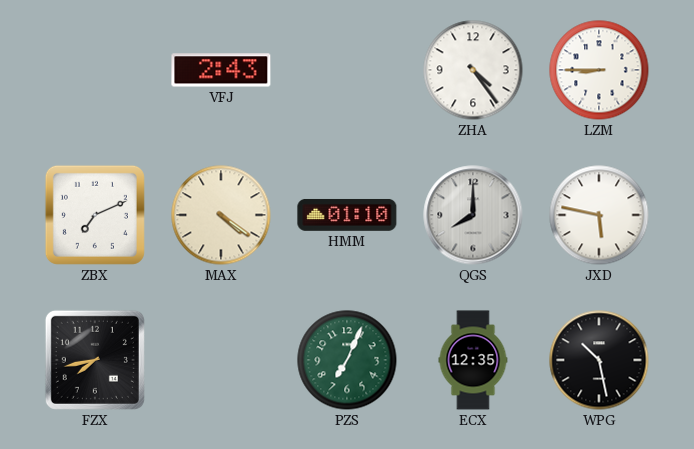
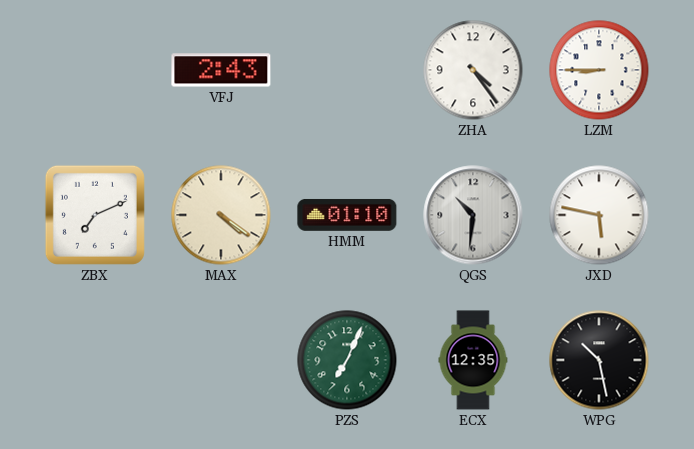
QGS: 8:00 -> 10:31
FZX: 7:43 -> none
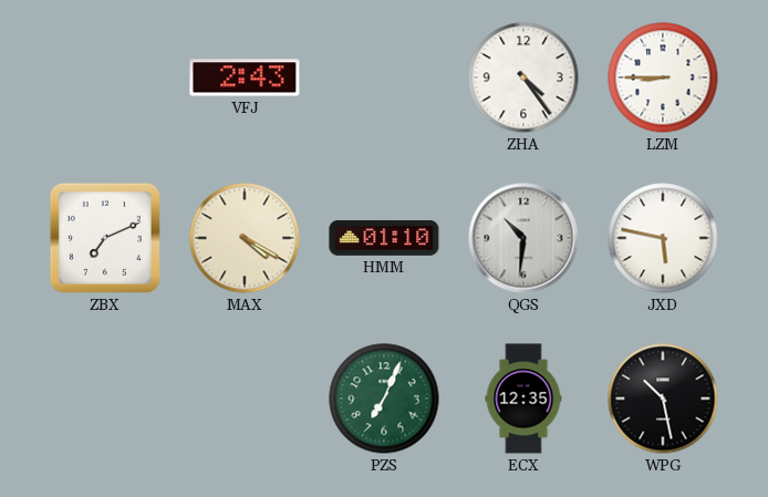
MAX: 4:21 -> 4:20
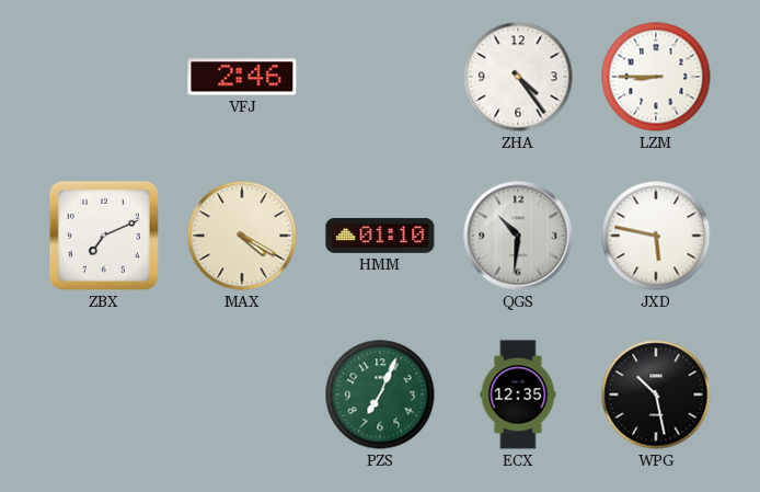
VFJ: 2:43 -> 2:46
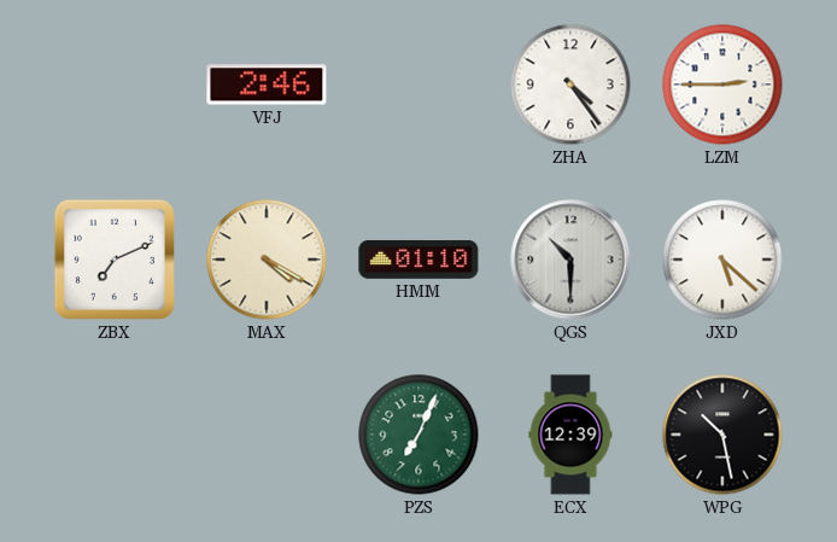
LZM: 8:45 -> 2:45
QGS: 10:31 -> 10:30
JXD: 5:47 -> 5:22
ECX: 12:35 -> 12:39
